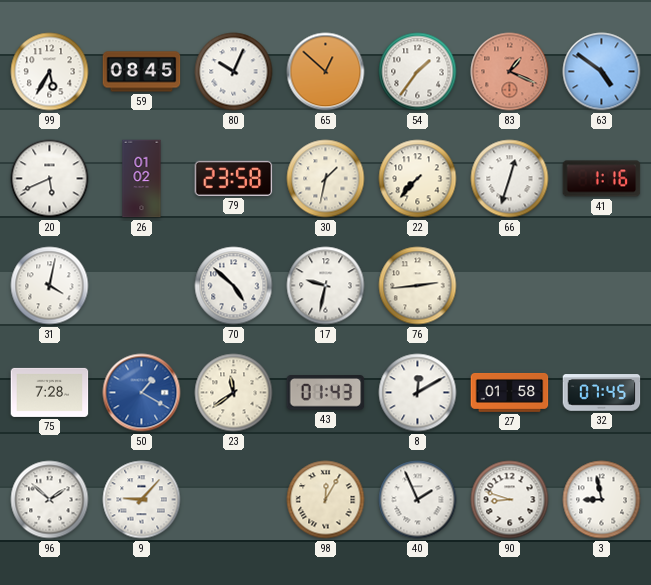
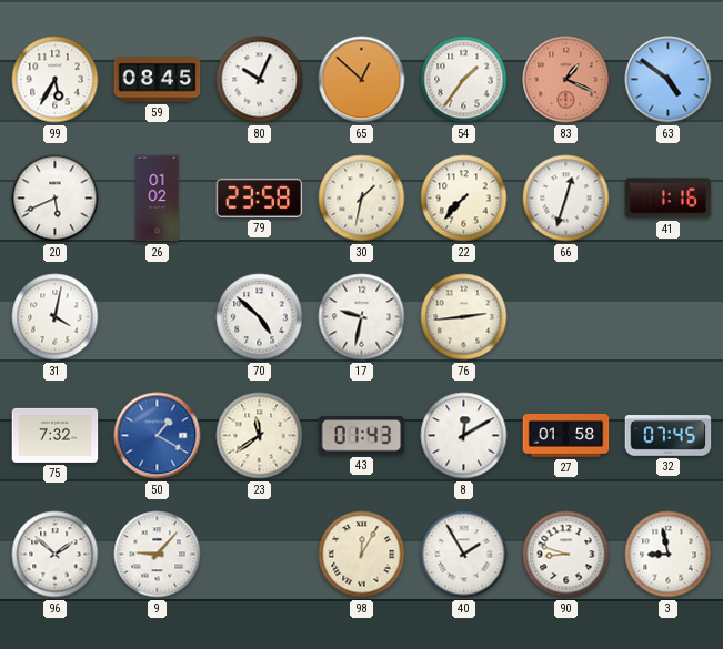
75: 7:28 -> 7:32
40: 1:56 -> 1:55
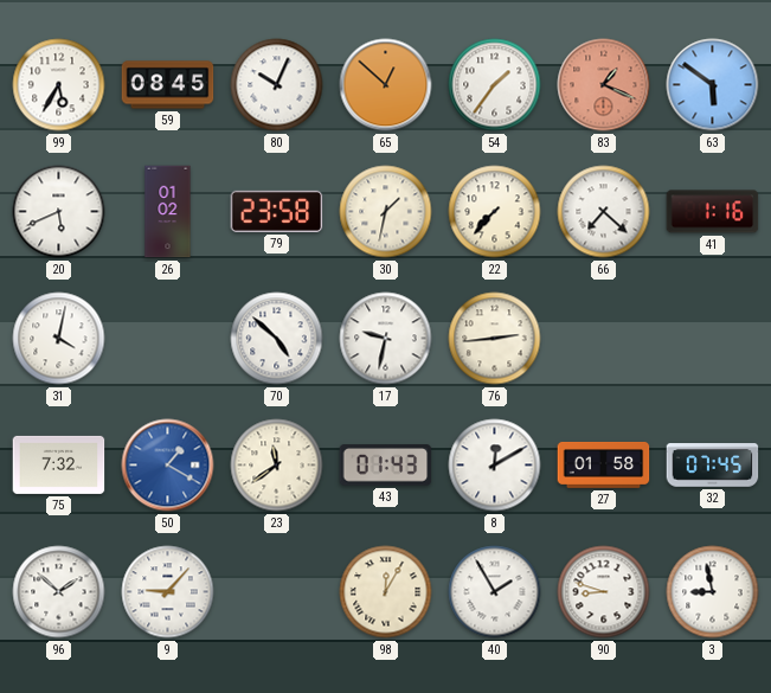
63: 4:51 -> 5:51
66: 12:33 -> 7:22
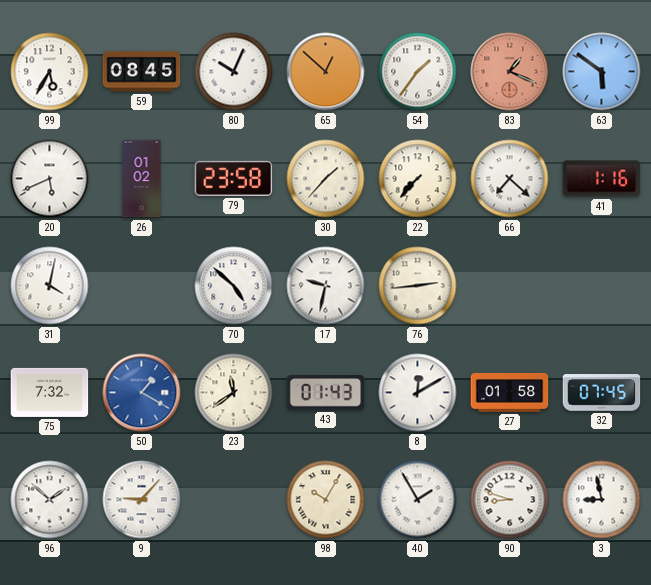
30: 1:32 -> 1:37
98: 12:05 -> 10:05
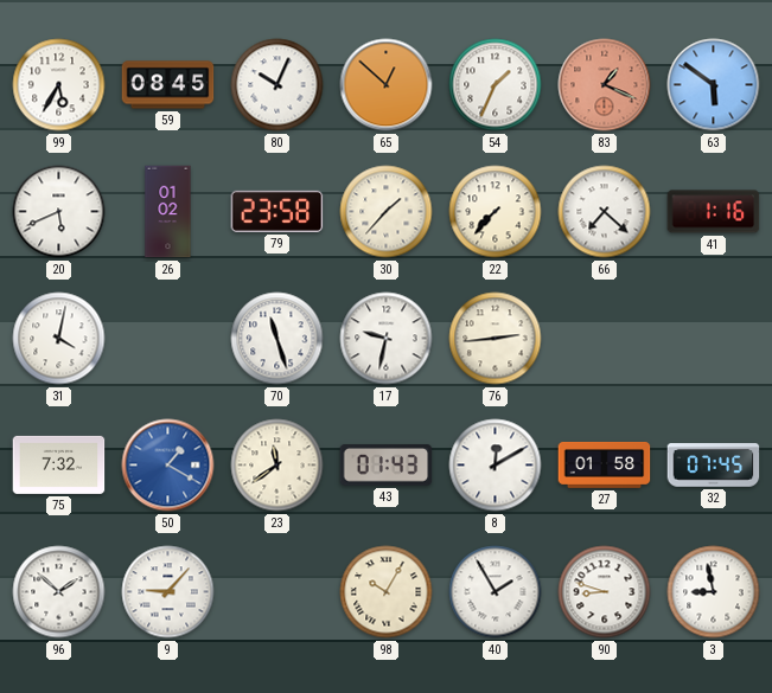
54: 1:36 -> 1:34
70: 4:52 -> 11:27
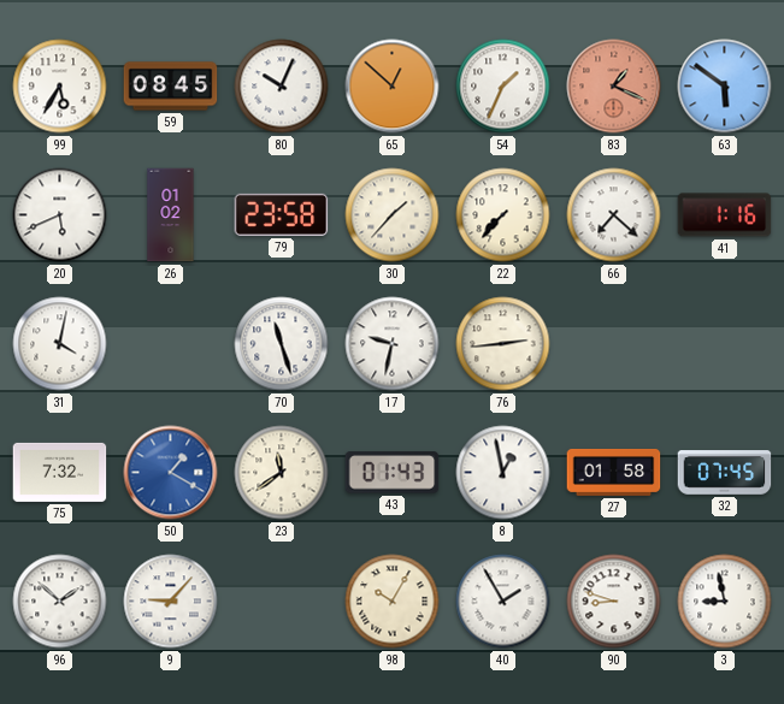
8: 12:10 -> 12:58
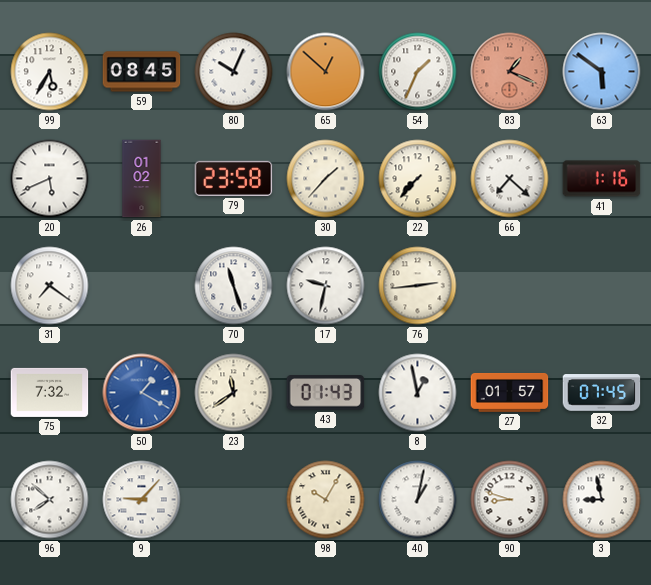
31: 4:02 -> 7:21
27: 01:58 -> 01:57
96: 1:52 -> 7:52
40: 1:55 -> 1:02
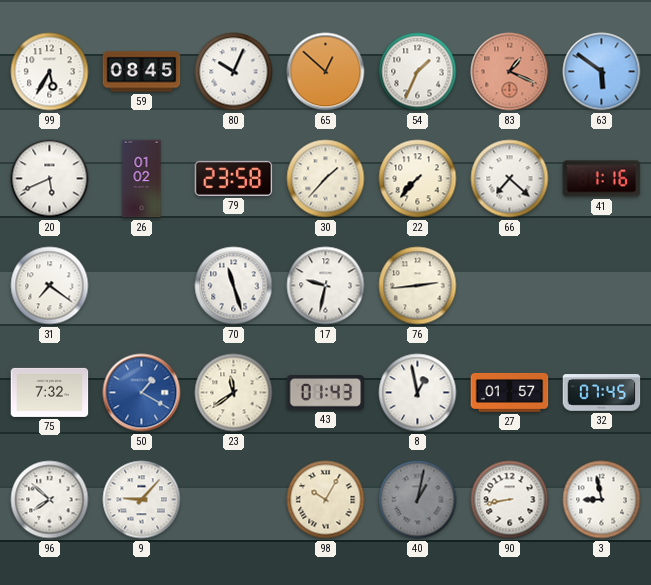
40 dial: white -> grey
90: 8:48 -> 8:43
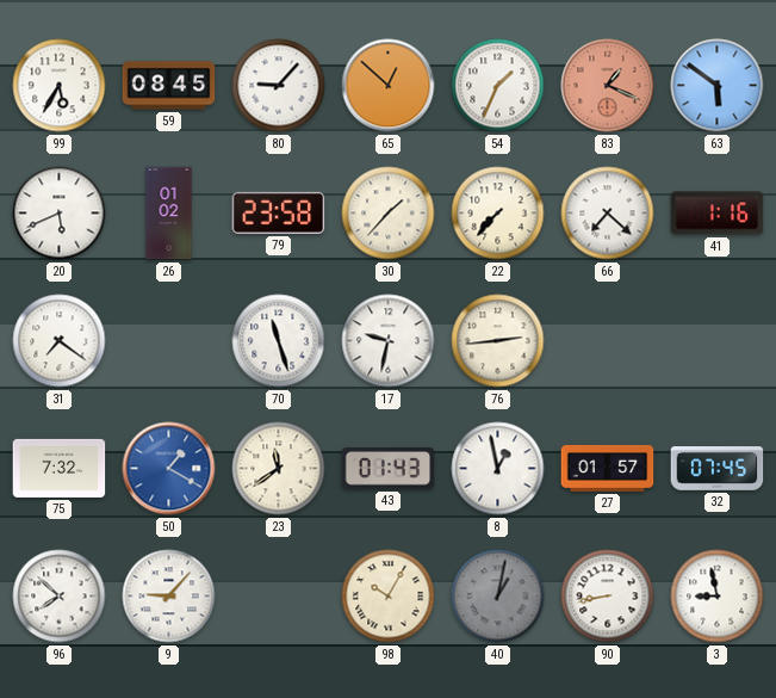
80: 10:04 -> 9:07
